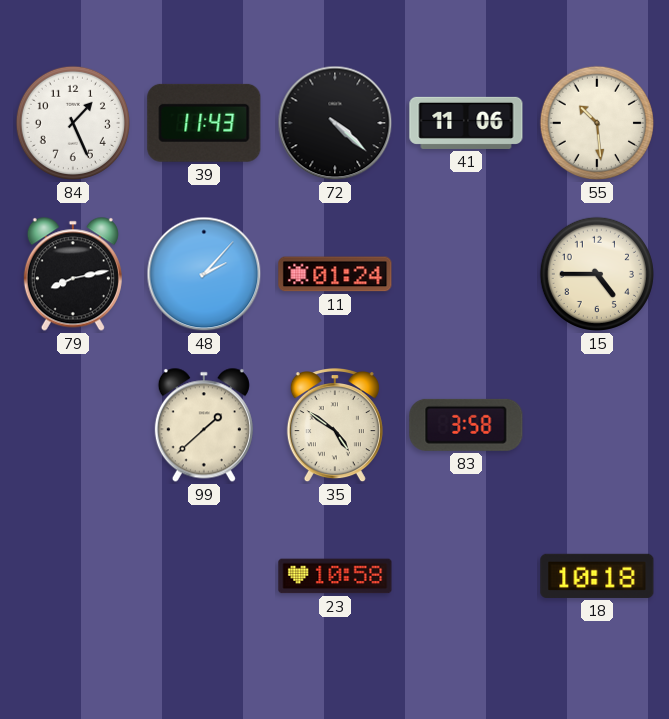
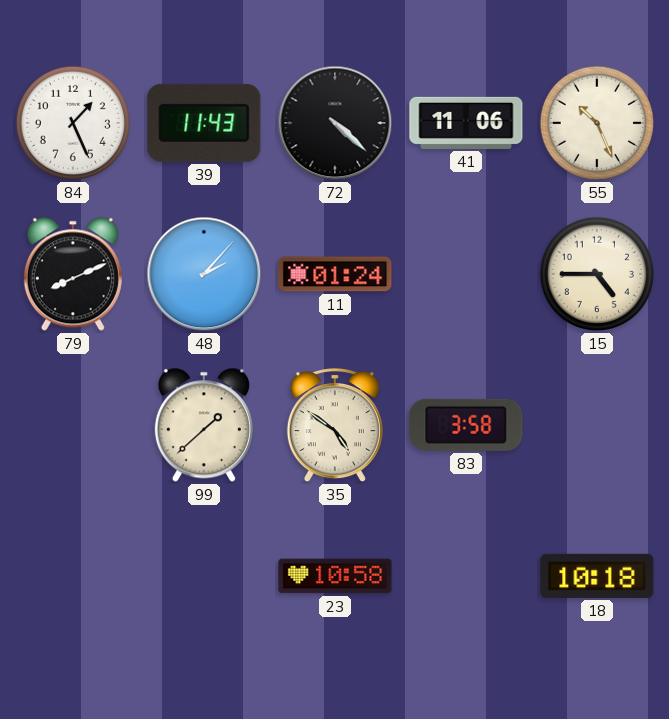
55: 10:29 -> 10:26
79: 8:13 -> 8:11
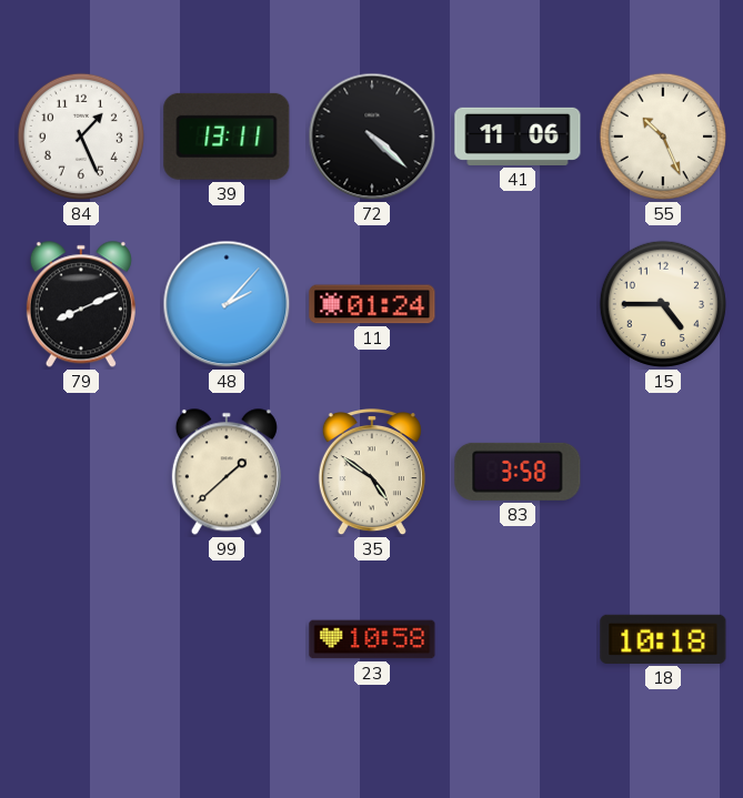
39: 11:43 -> 13:11
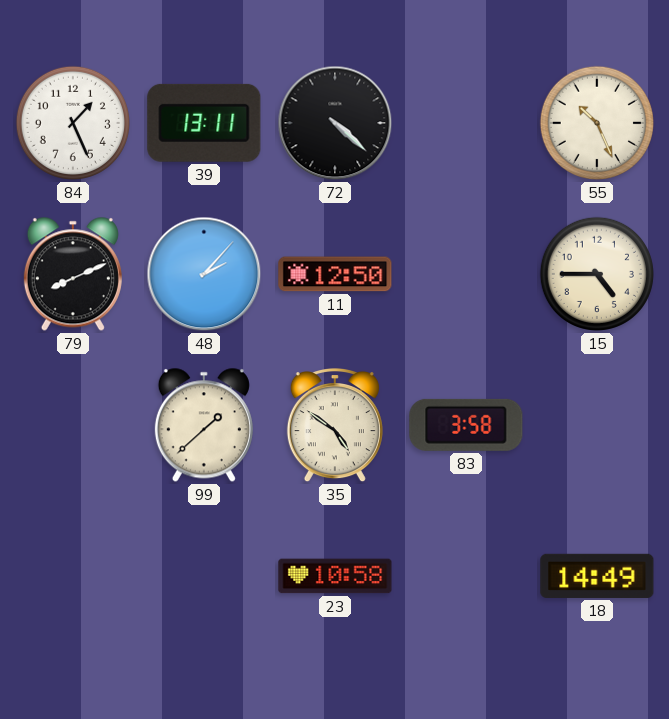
41: 11:06 -> none
11: 01:24 -> 12:50
18: 10:18 -> 14:49
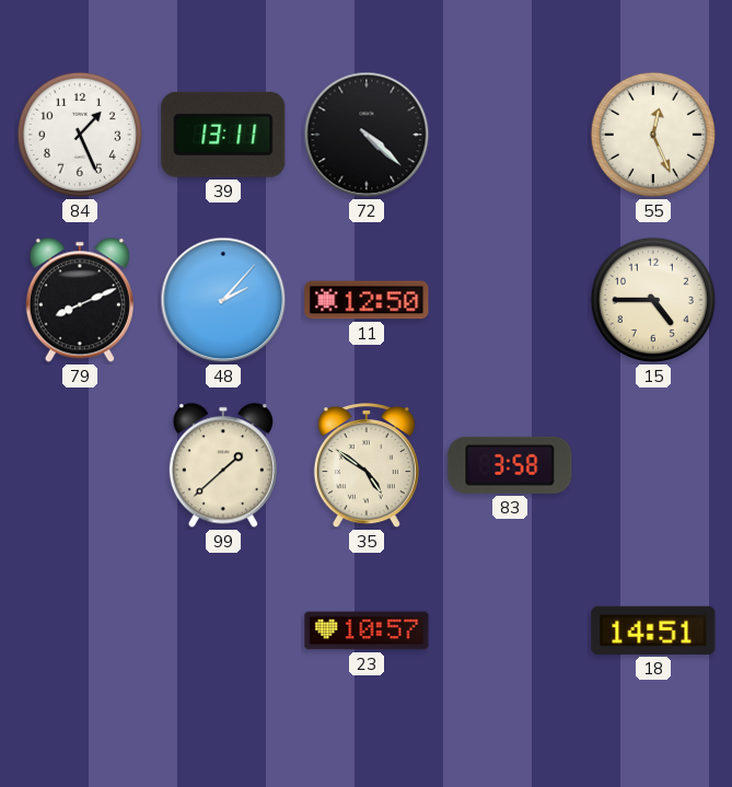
55: 10:26 -> 12:26
23: 10:58 -> 10:57
18: 14:49 -> 14:51
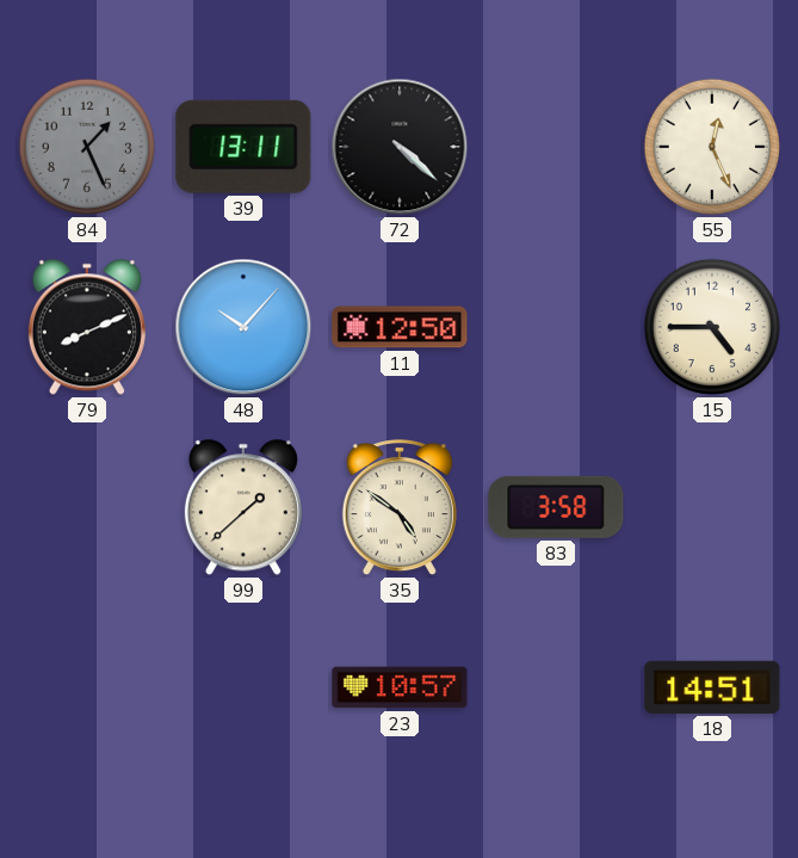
84 dial: white -> grey
48: 2:07 -> 10:07
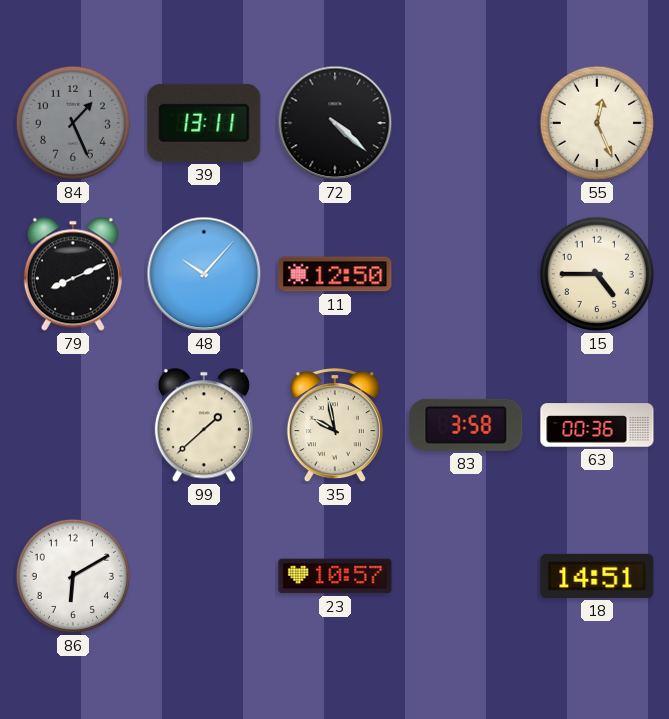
35: 4:51 -> 9:58
63: none -> 00:36
86: none -> 6:10
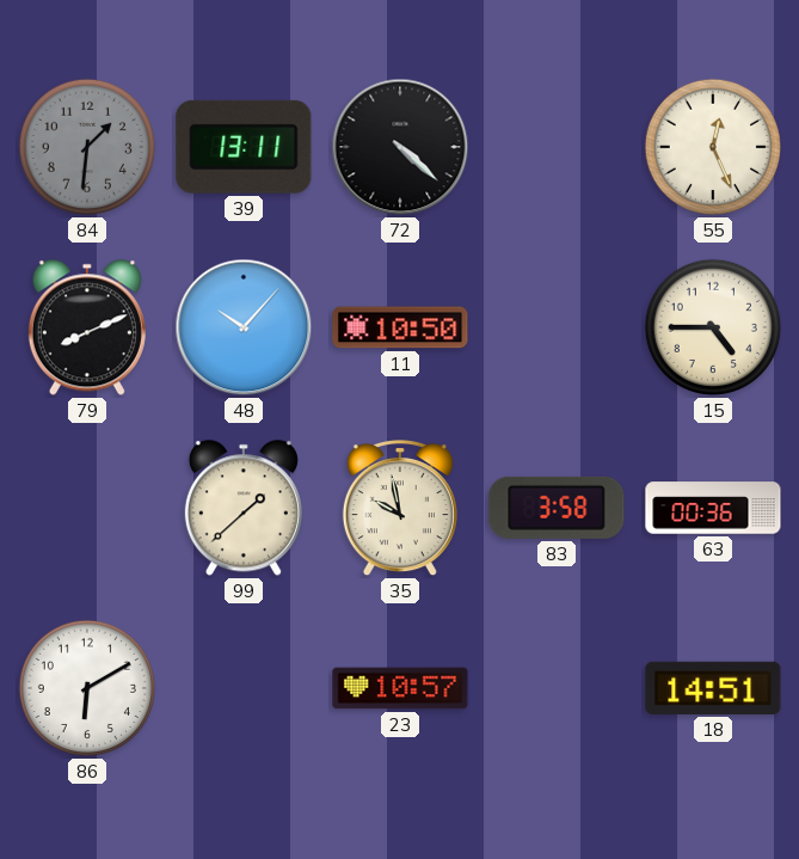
84: 1:26 -> 1:31
11: 12:50 -> 10:50
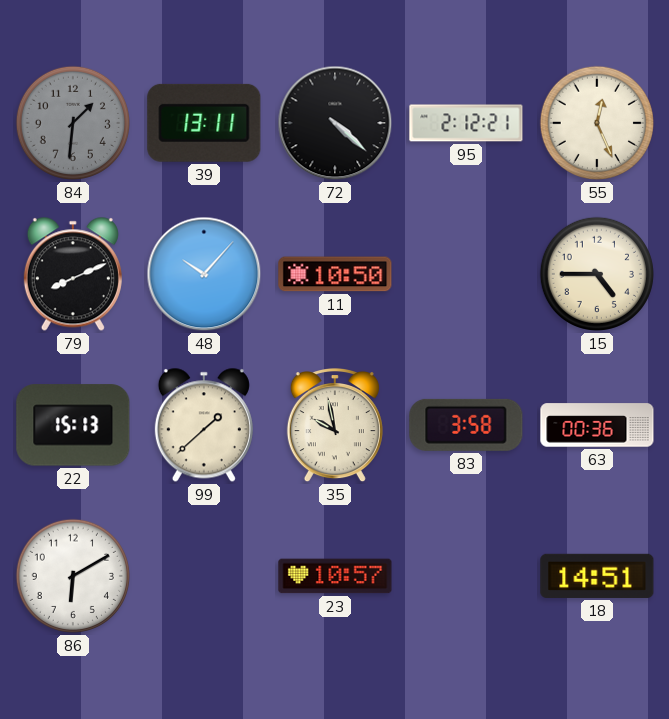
95: none -> 2:12
22: none -> 15:13
